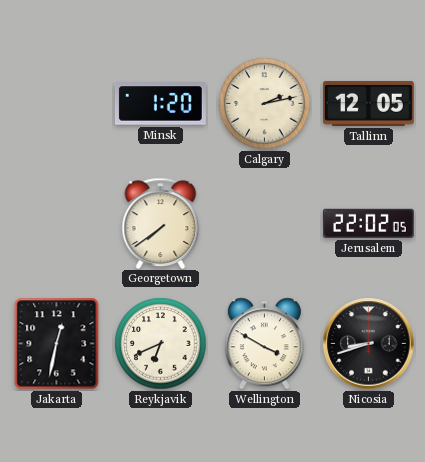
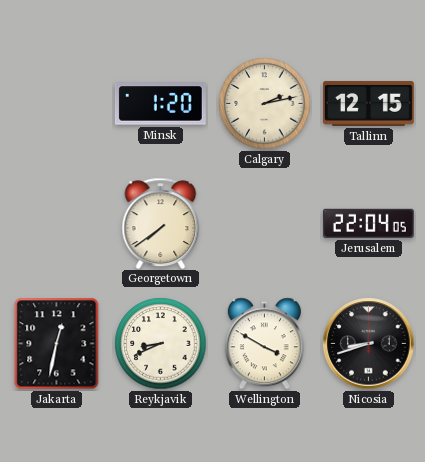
Tallinn: 12:05 -> 12:15
Jerusalem: 22:02 -> 22:04
Reykjavik: 6:41 -> 8:41
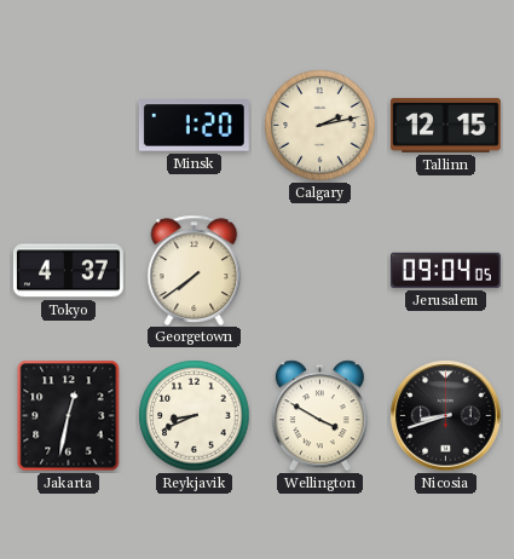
Tokyo: none -> 4:37
Jerusalem: 22:04 -> 09:04
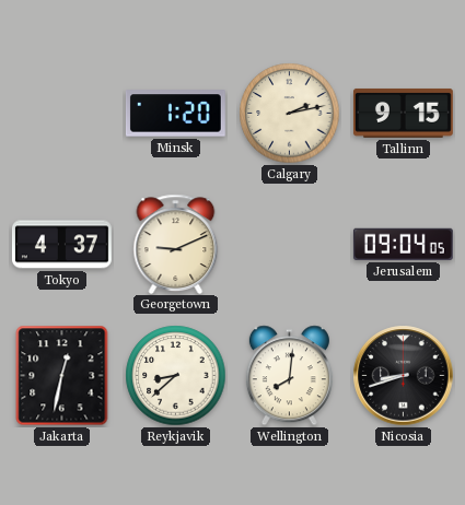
Tallinn: 12:15 -> 9:15
Georgetown: 7:39 -> 9:11
Reykjavik: 8:41 -> 8:38
Wellington: 3:50 -> 8:01
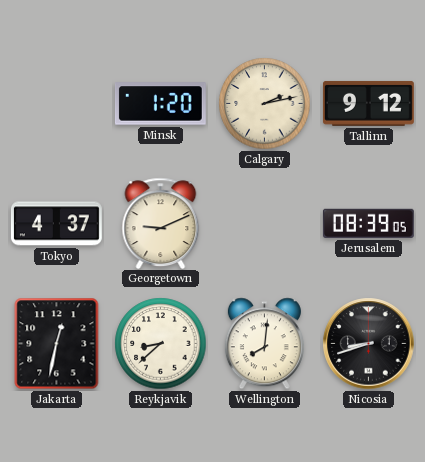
Tallinn: 9:15 -> 9:12
Jerusalem: 09:04 -> 08:39
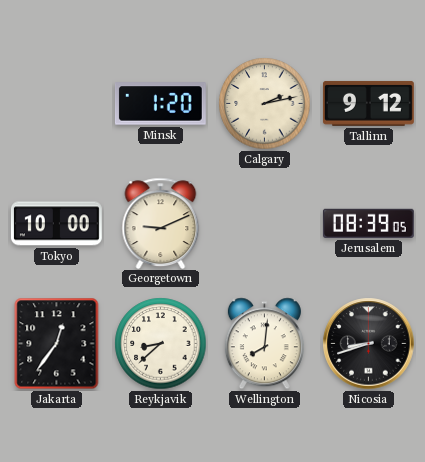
Tokyo: 4:37 -> 10:00
Jakarta: 12:32 -> 12:36
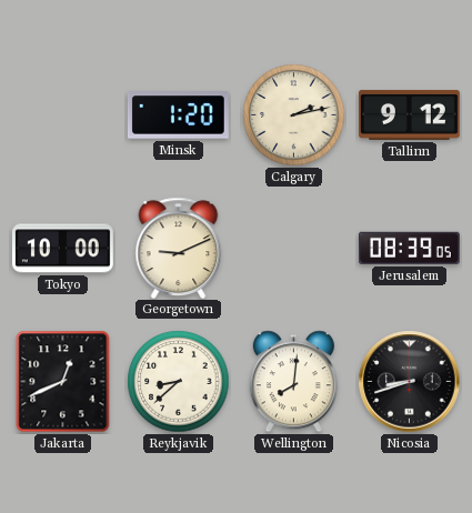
Jakarta: 12:36 -> 12:41
